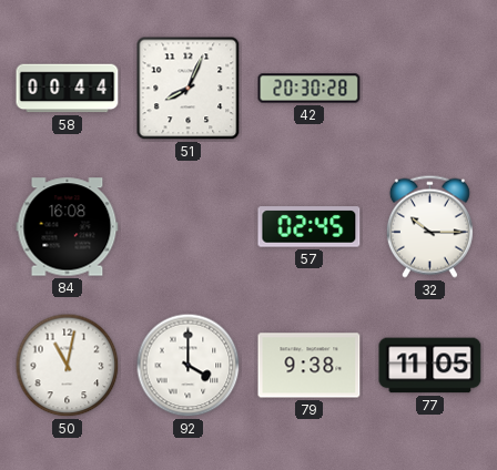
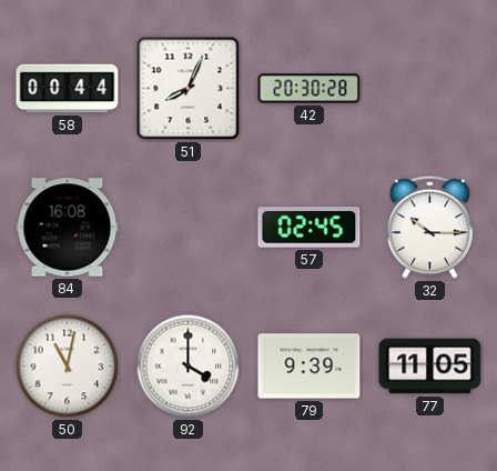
79: 9:38 -> 9:39
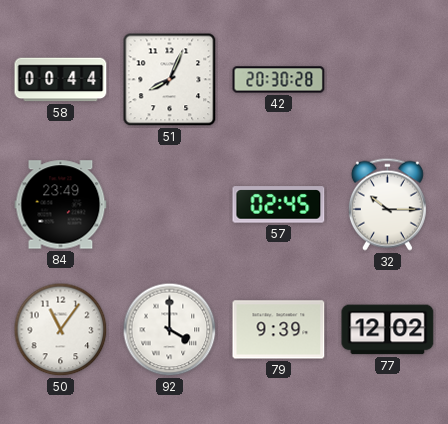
84: 16:08 -> 23:49
50: 11:02 -> 11:06
77: 11:05 -> 12:02
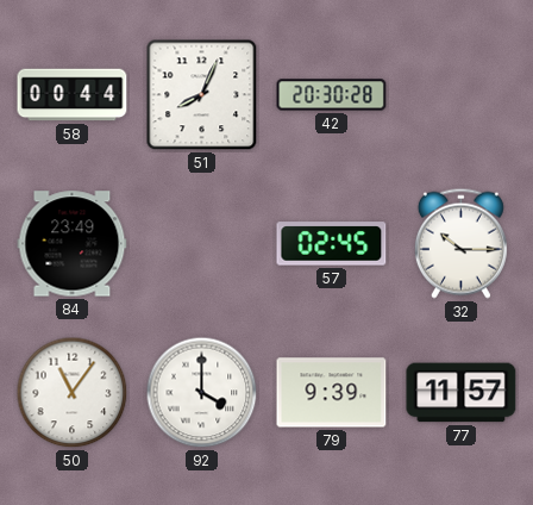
77: 12:02 -> 11:57
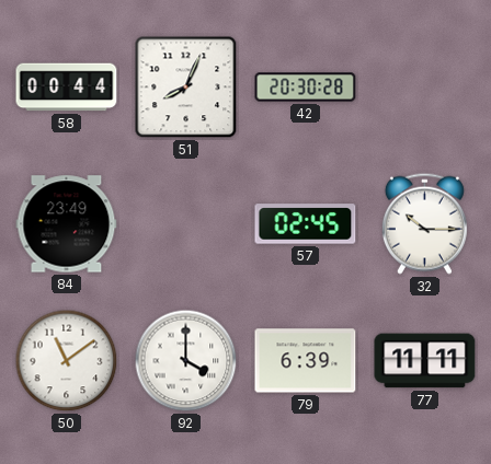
50: 11:06 -> 11:09
79: 9:39 -> 6:39
77: 11:57 -> 11:11
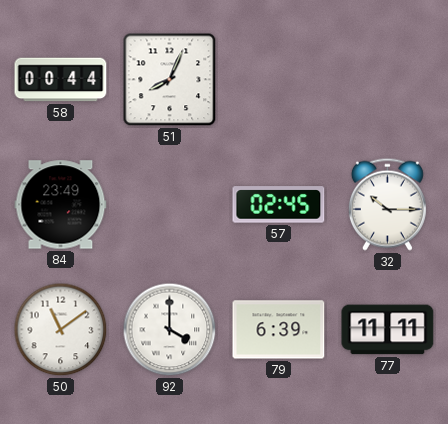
42: 20:30 -> none
